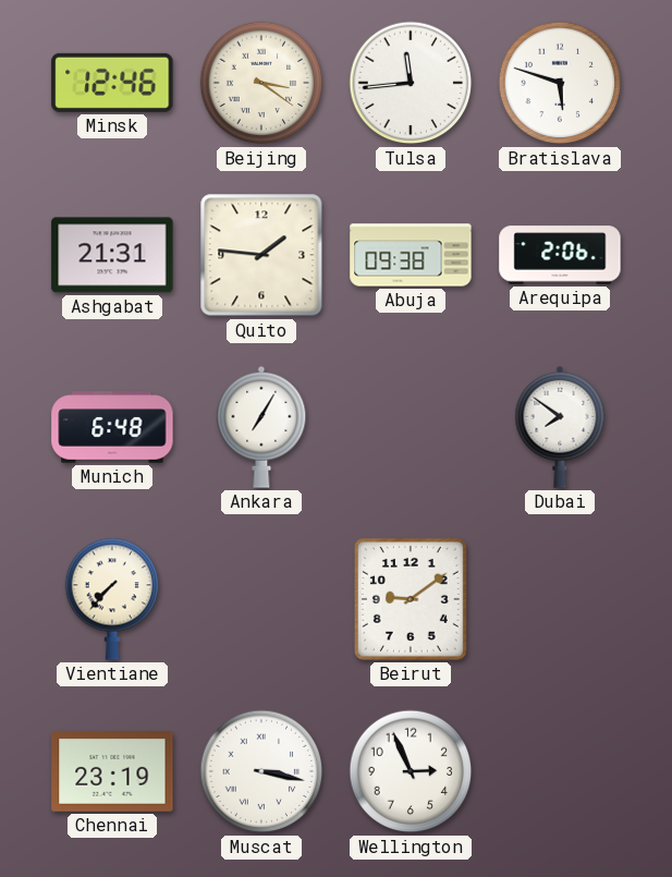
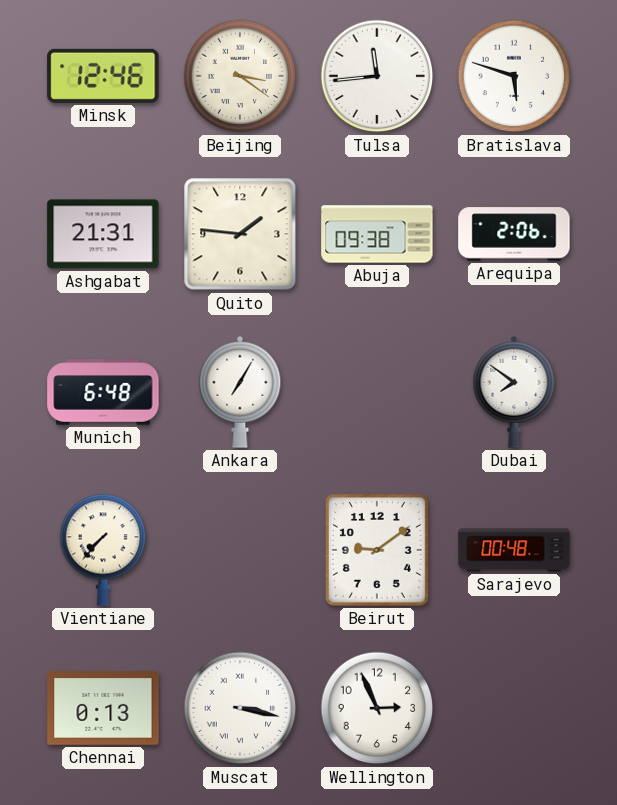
Sarajevo: none -> 00:48
Chennai: 23:19 -> 0:13
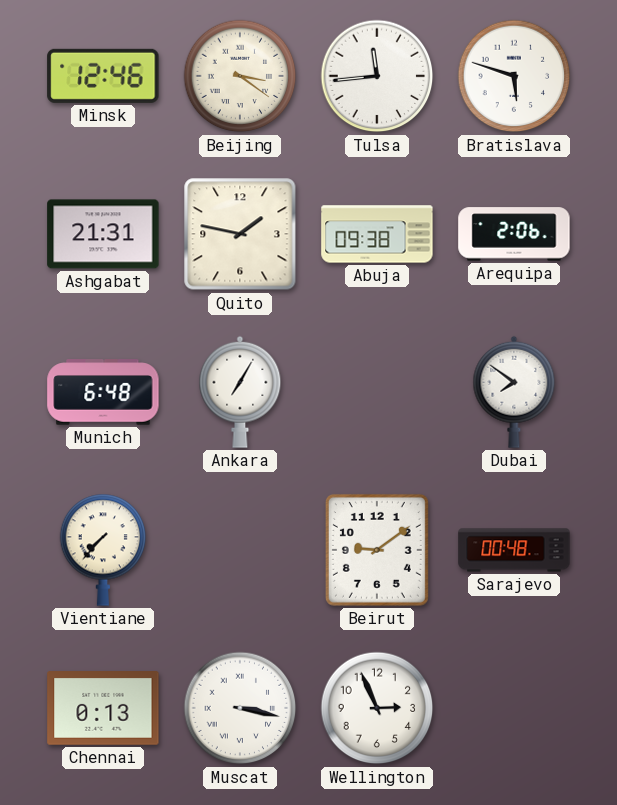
Quito: 1:46 -> 1:47
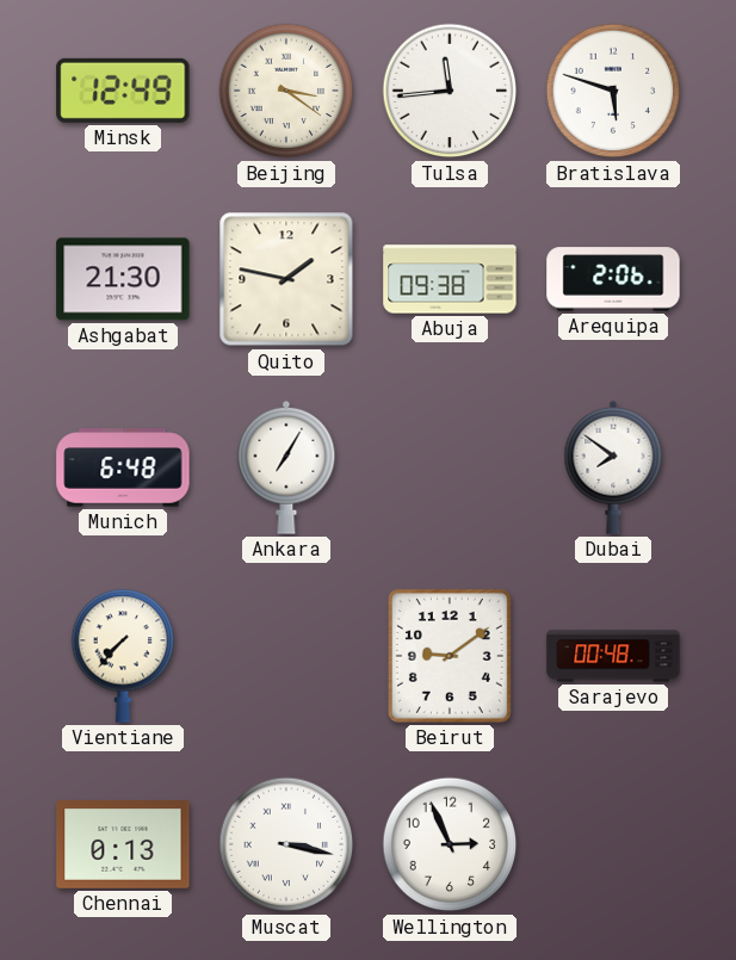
Minsk: 12:46 -> 12:49
Ashgabat: 21:31 -> 21:30
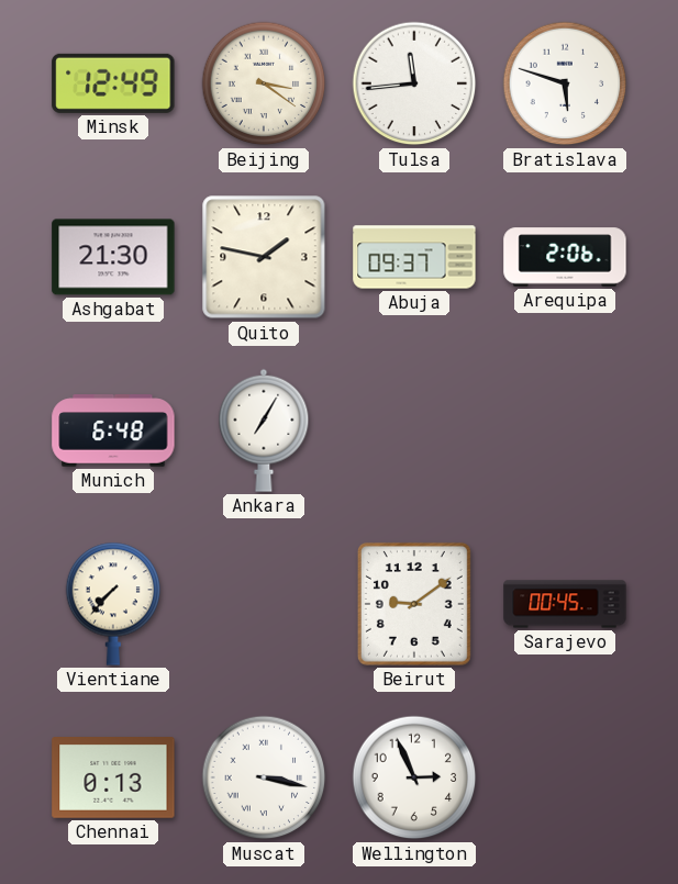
Abuja: 09:38 -> 09:37
Dubai: 7:51 -> none
Sarajevo: 00:48 -> 00:45
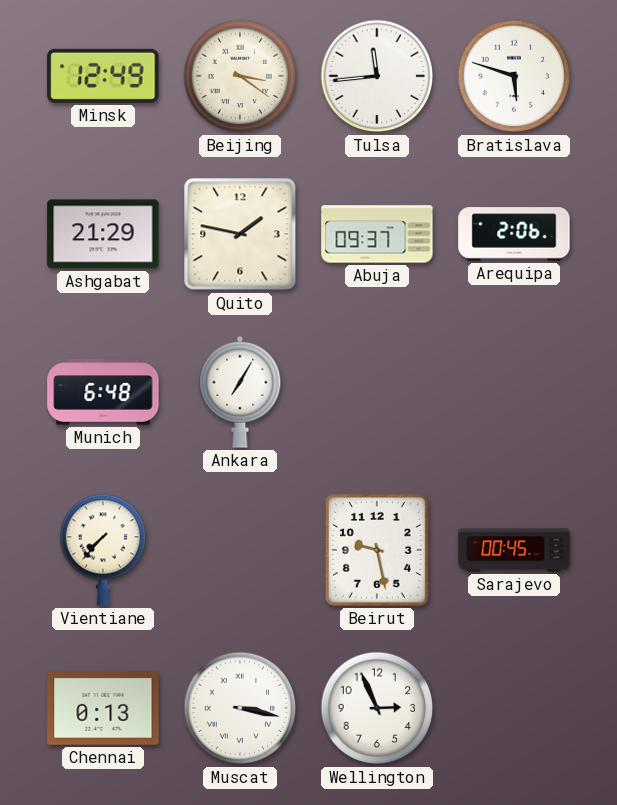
Ashgabat: 21:30 -> 21:29
Beirut: 9:09 -> 9:28
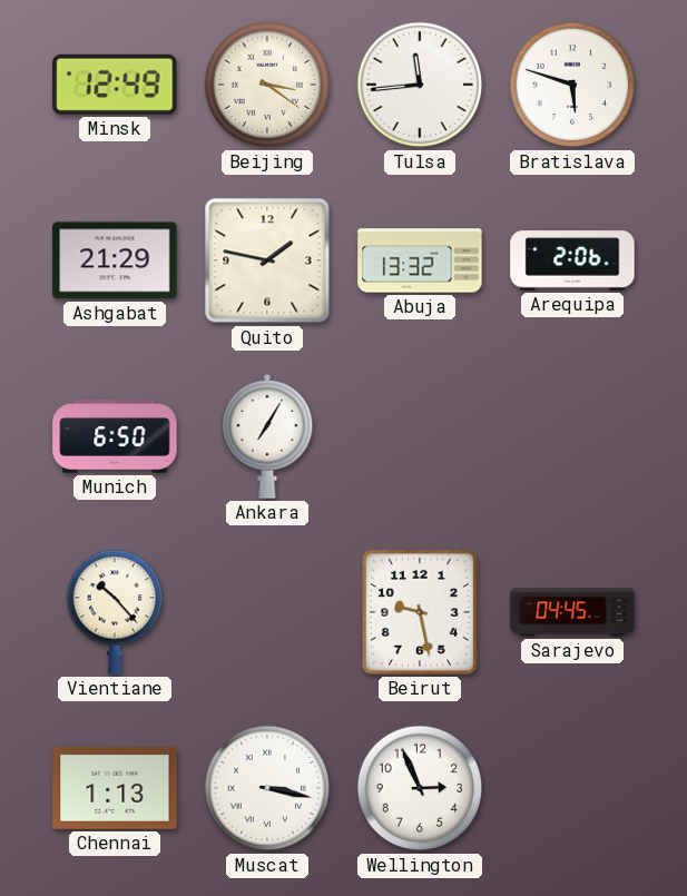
Abuja: 09:37 -> 13:32
Munich: 6:48 -> 6:50
Vientiane: 7:37 -> 10:23
Sarajevo: 00:45 -> 04:45
Chennai: 0:13 -> 1:13
